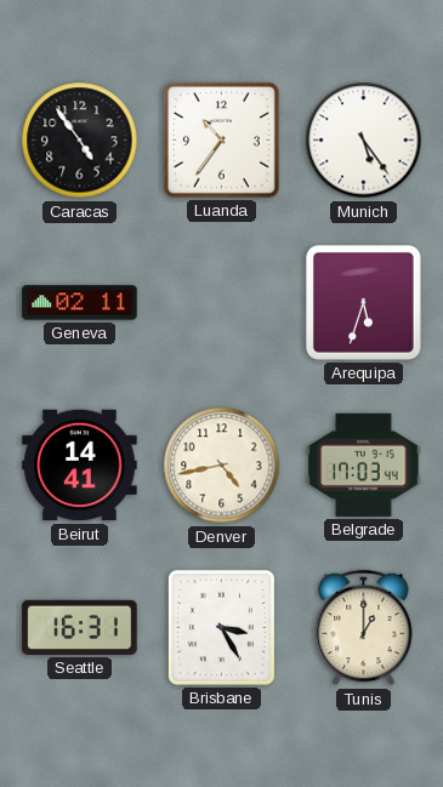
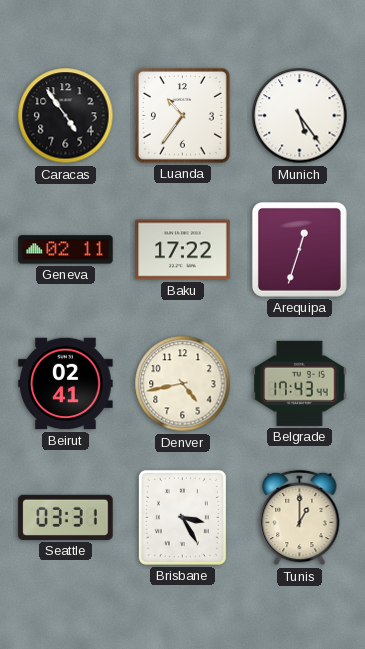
Baku: none -> 17:22
Arequipa: 5:33 -> 12:33
Beirut: 14:41 -> 02:41
Belgrade: 17:03 -> 17:43
Seattle: 16:31 -> 03:31
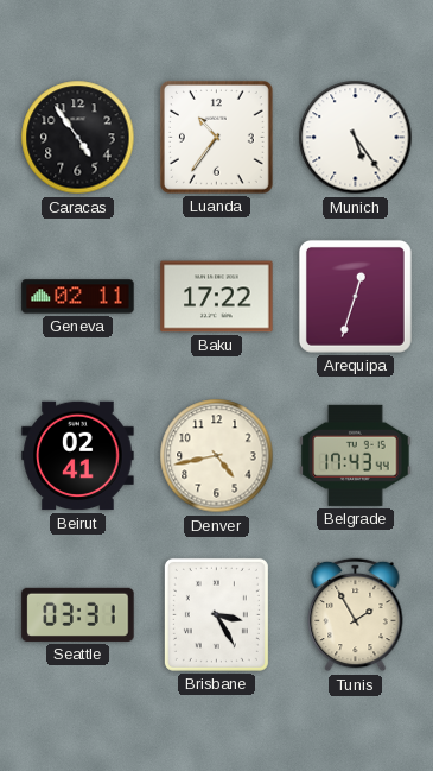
Tunis: 1:00 -> 1:55
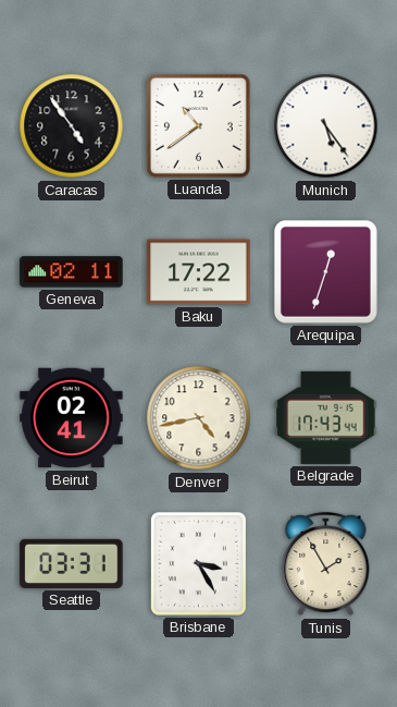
Luanda: 10:36 -> 10:39
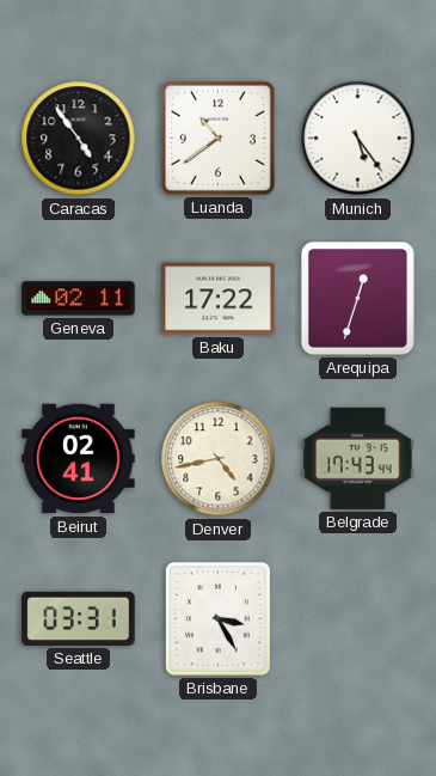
Tunis: 1:55 -> none
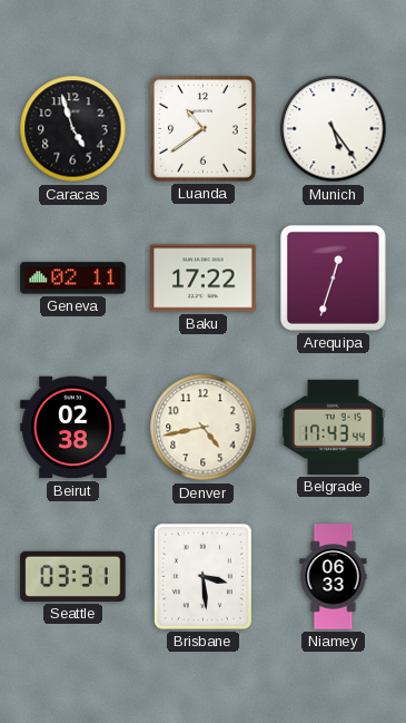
Caracas: 4:54 -> 4:57
Beirut: 02:41 -> 02:38
Brisbane: 3:25 -> 3:29
Niamey: none -> 06:33
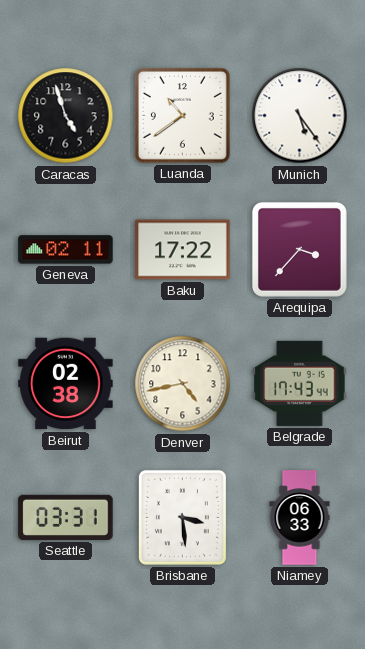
Arequipa: 12:33 -> 3:37
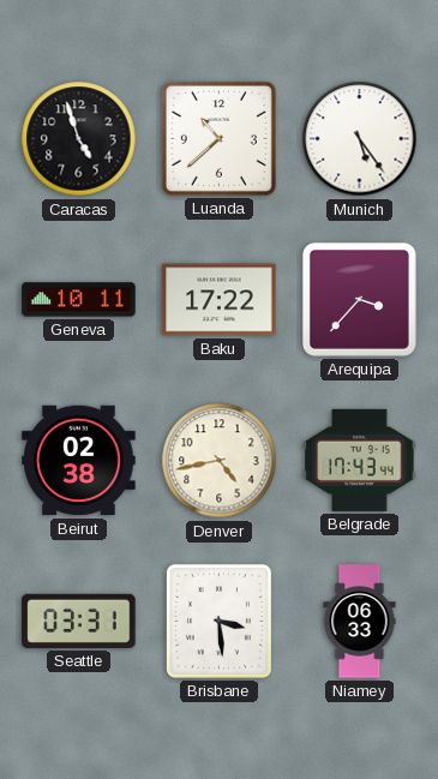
Luanda: 10:39 -> 10:38
Geneva: 02:11 -> 10:11
